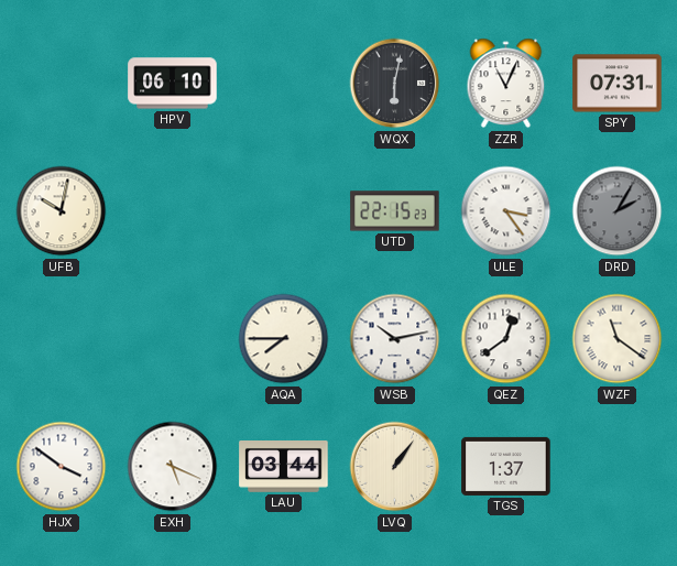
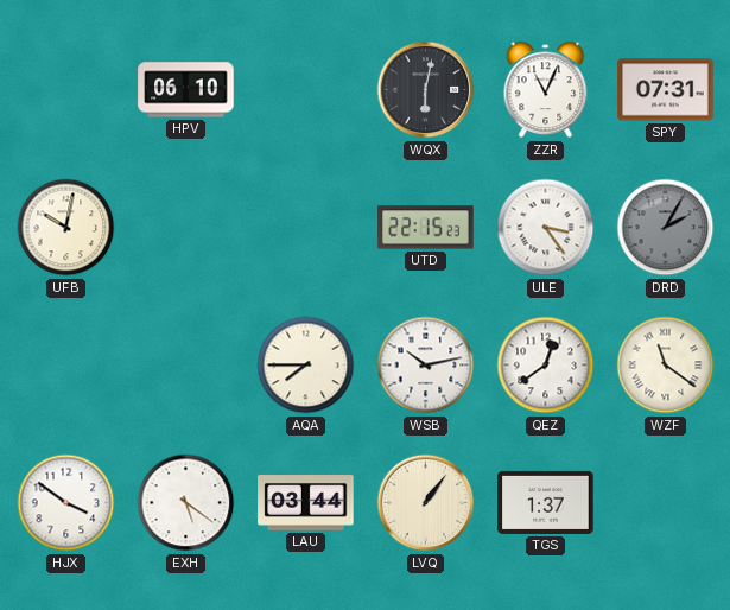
EXH: 5:19 -> 5:21
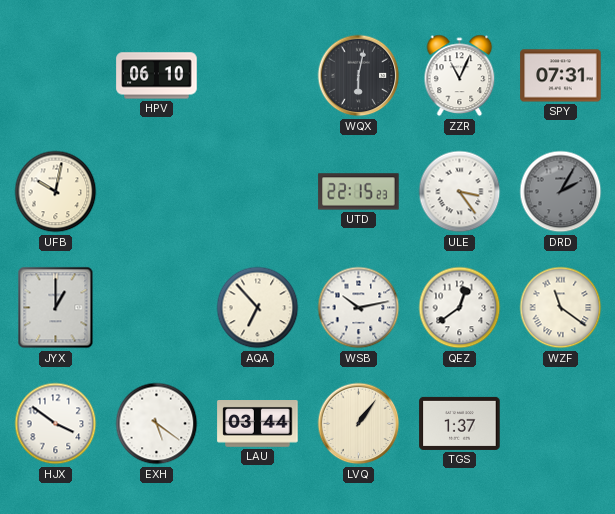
JYX: none -> 1:00
AQA: 7:45 -> 6:53
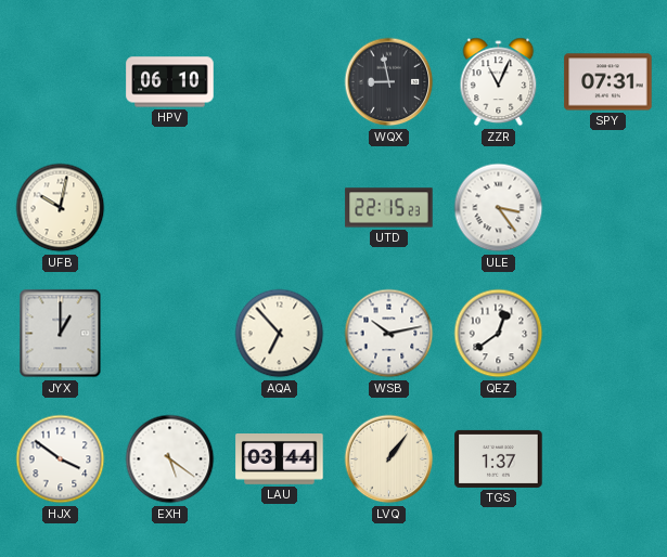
WQX: 6:02 -> 8:58
DRD: 2:05 -> none
WZF: 11:21 -> none
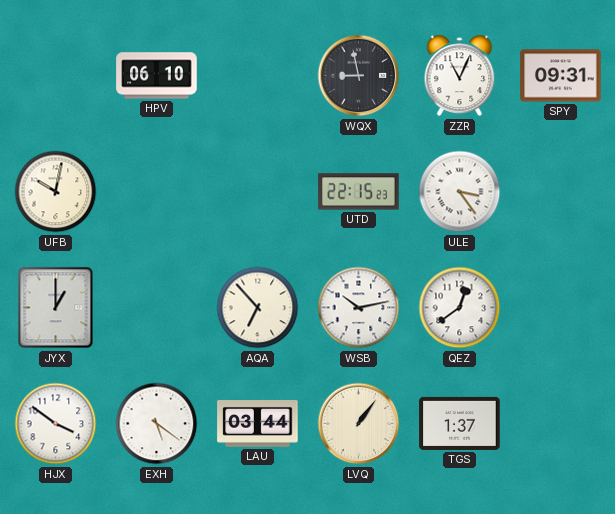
SPY: 07:31 -> 09:31
